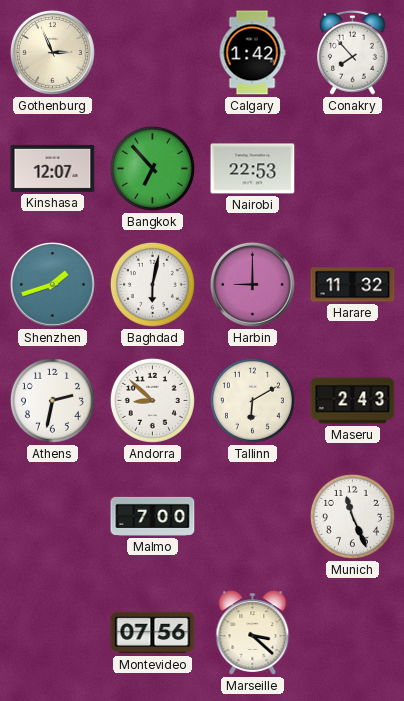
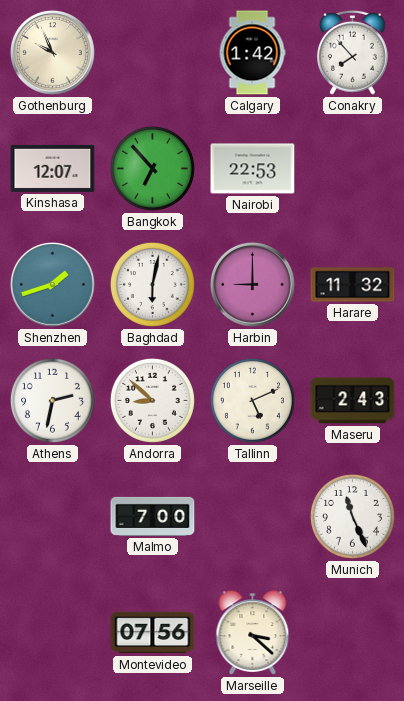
Gothenburg: 2:56 -> 9:56
Tallinn: 6:10 -> 5:11
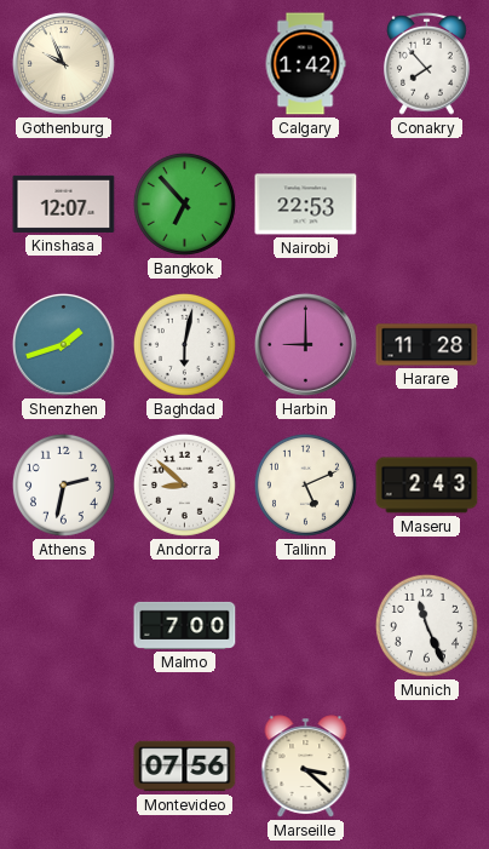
Harare: 11:32 -> 11:28
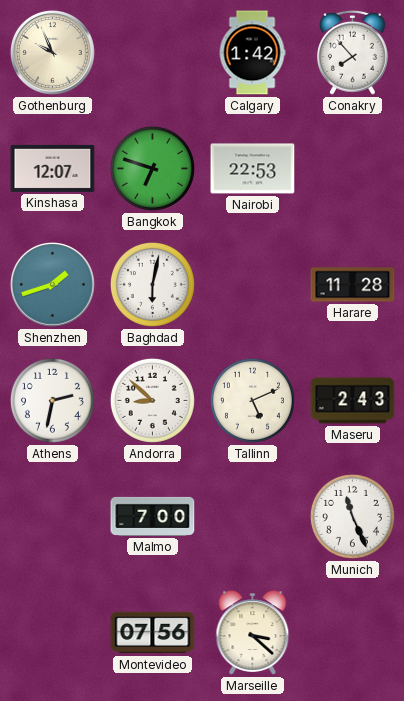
Bangkok: 6:53 -> 6:48
Harbin: 9:00 -> none
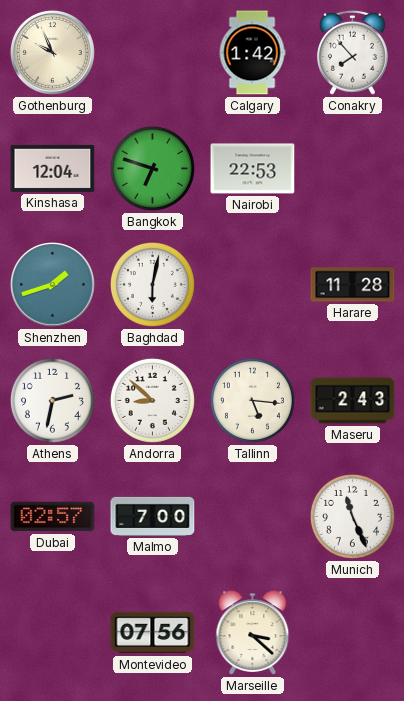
Kinshasa: 12:07 -> 12:04
Tallinn: 5:11 -> 5:16
Dubai: none -> 02:57
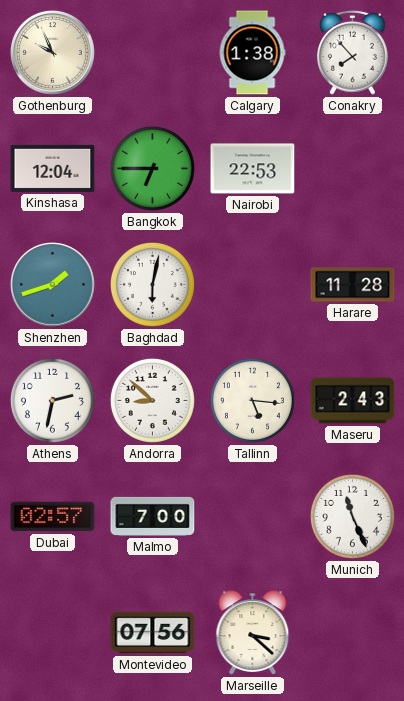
Calgary: 1:42 -> 1:38
Bangkok: 6:48 -> 6:45
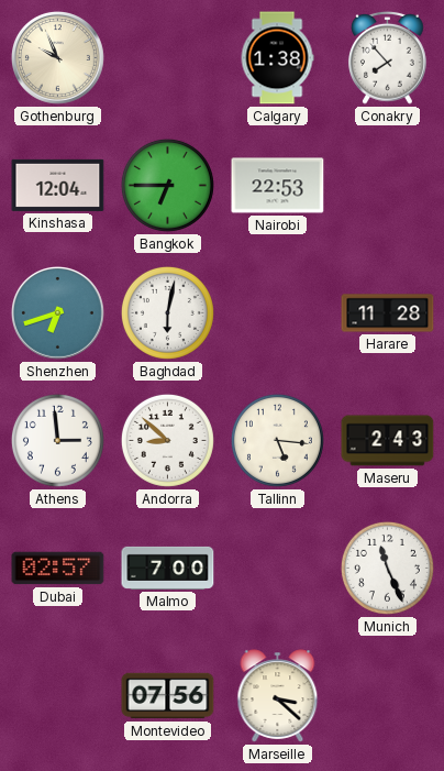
Shenzhen: 1:42 -> 6:42
Athens: 2:32 -> 2:59
